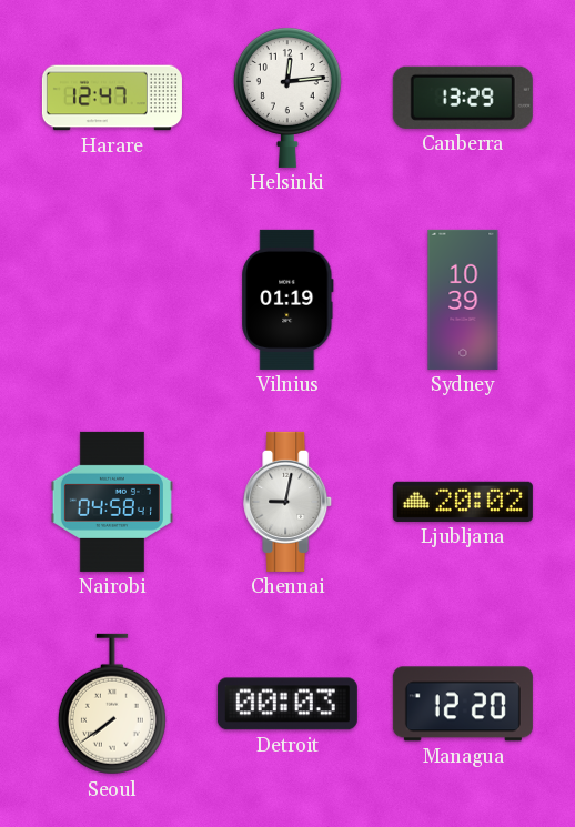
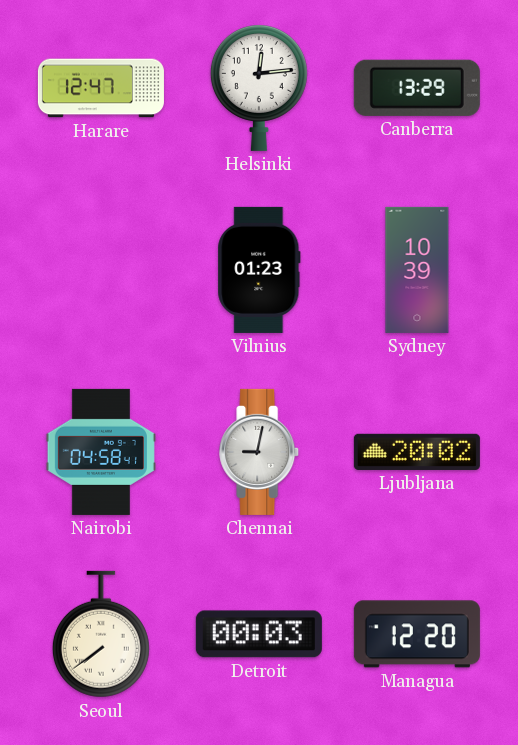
Vilnius: 01:19 -> 01:23
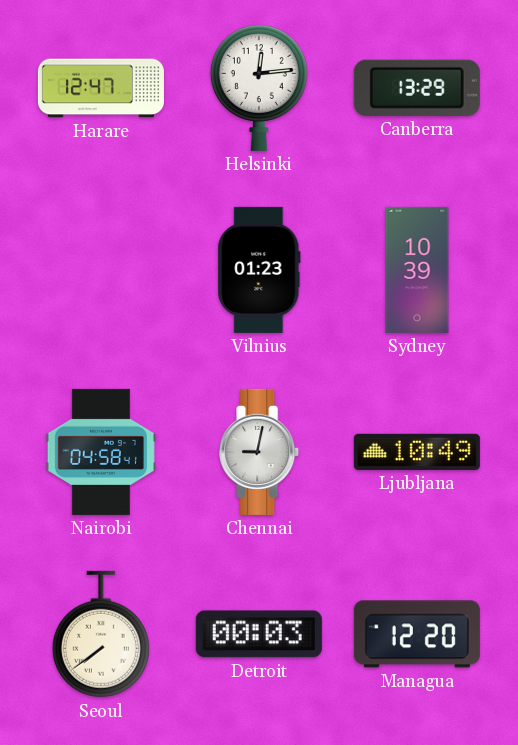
Ljubljana: 20:02 -> 10:49
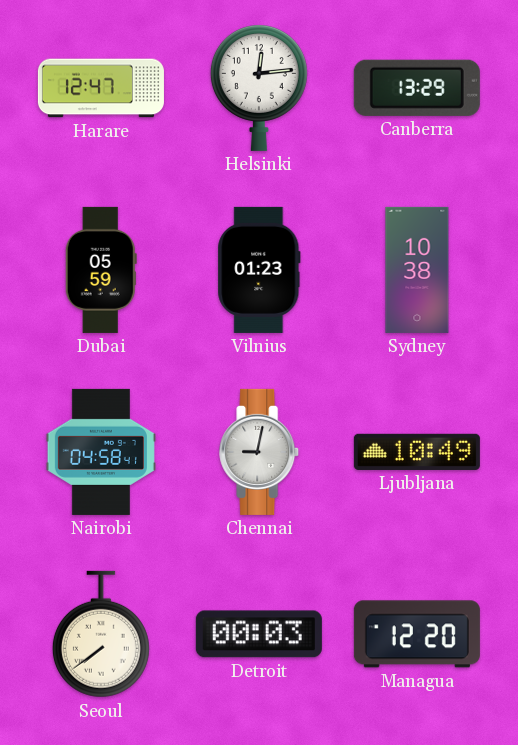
Dubai: none -> 05:59
Sydney: 10:39 -> 10:38
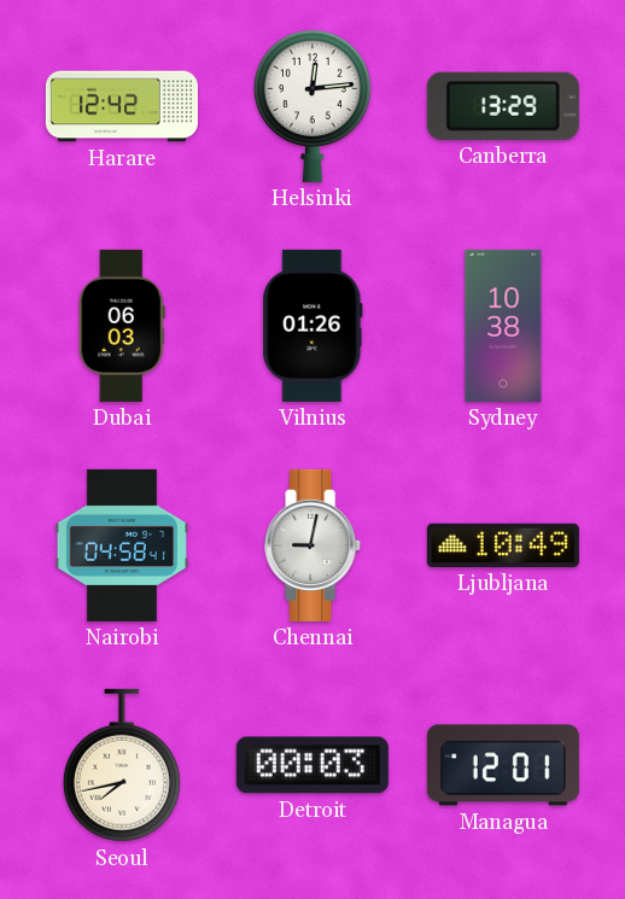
Harare: 12:47 -> 12:42
Dubai: 05:59 -> 06:03
Vilnius: 01:23 -> 01:26
Seoul: 7:39 -> 7:43
Managua: 12:20 -> 12:01
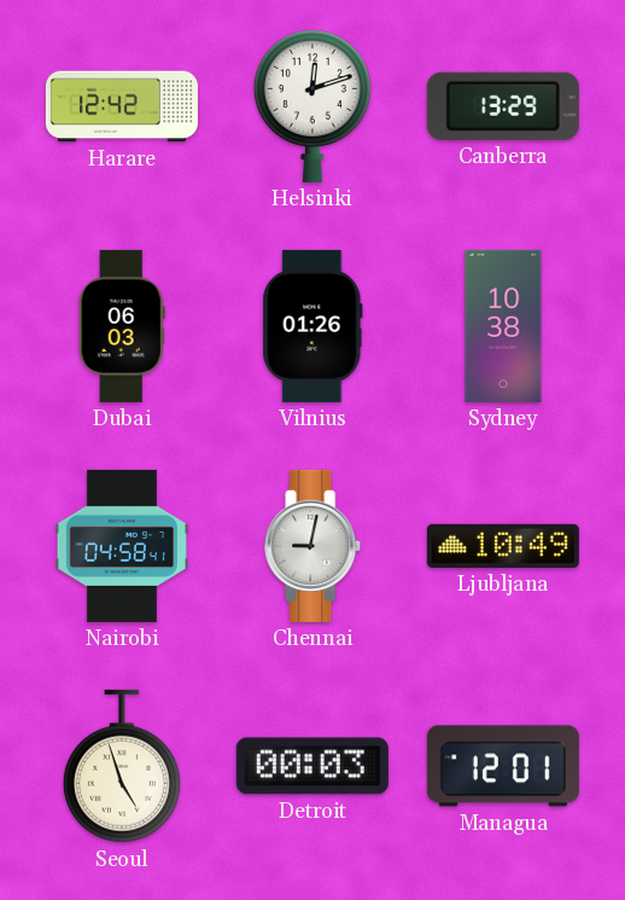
Helsinki: 12:14 -> 12:12
Seoul: 7:43 -> 4:57
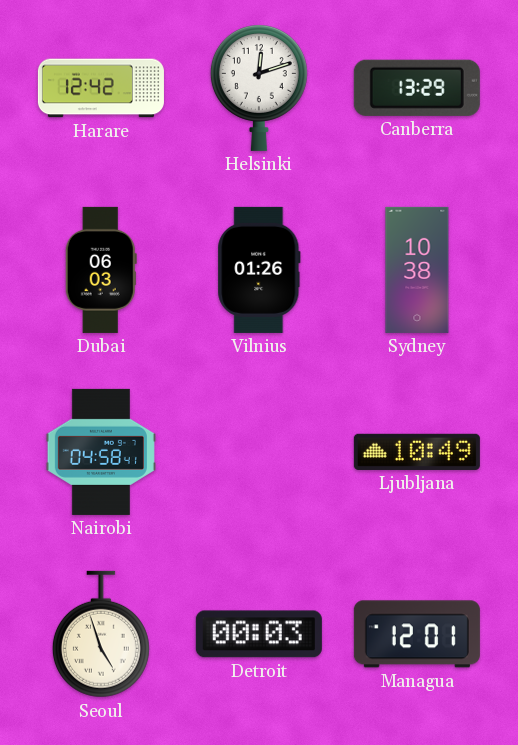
Chennai: 9:02 -> none
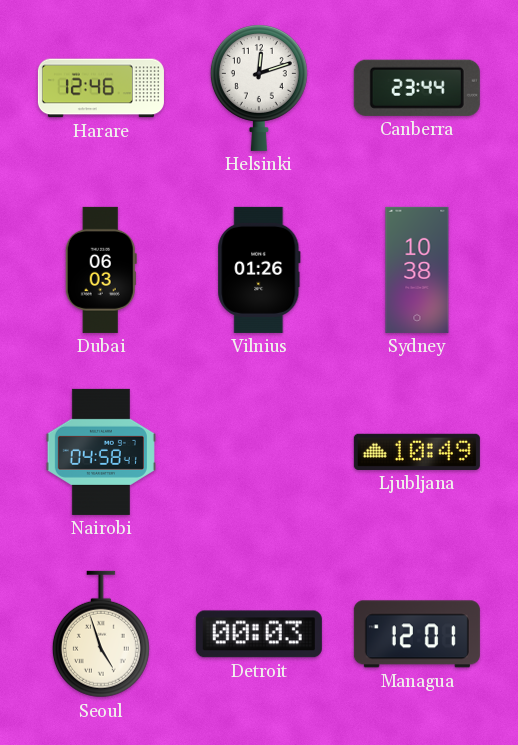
Harare: 12:42 -> 12:46
Canberra: 13:29 -> 23:44
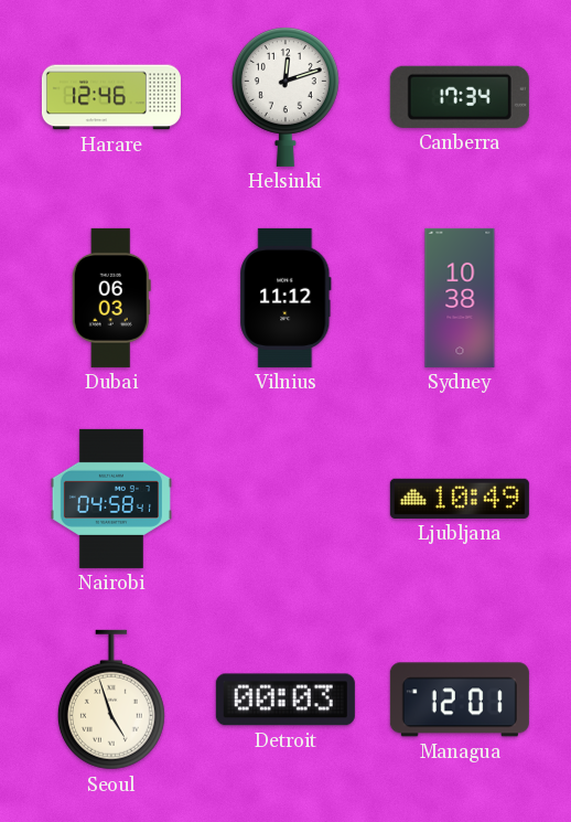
Canberra: 23:44 -> 17:34
Vilnius: 01:26 -> 11:12
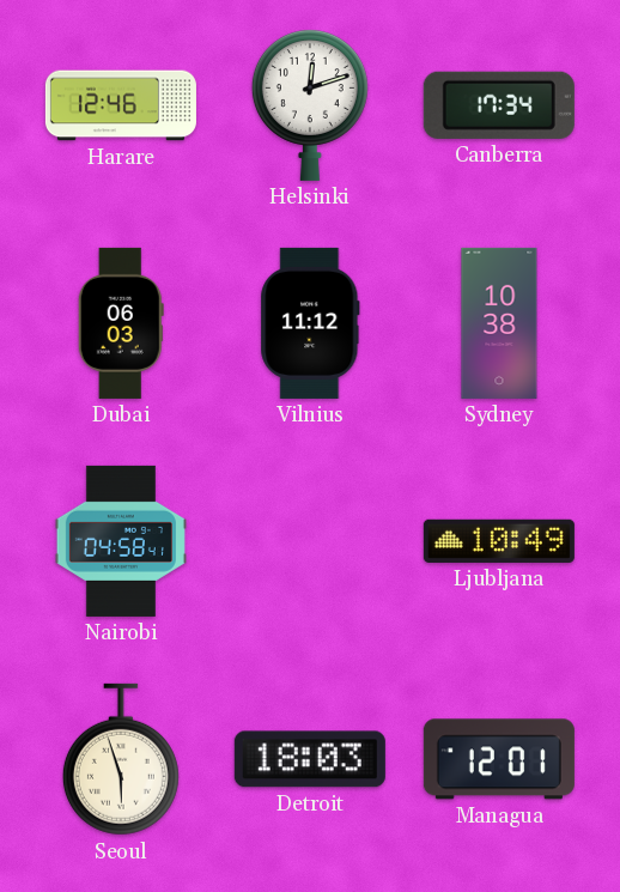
Seoul: 4:57 -> 5:57
Detroit: 00:03 -> 18:03
